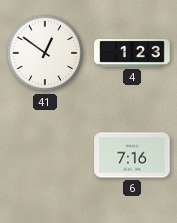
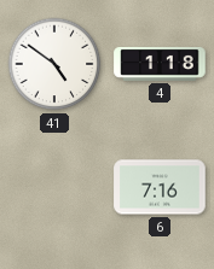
41: 12:51 -> 4:51
4: 1:23 -> 1:18
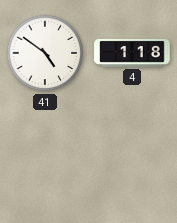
6: 7:16 -> none
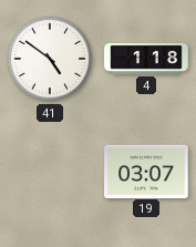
19: none -> 03:07
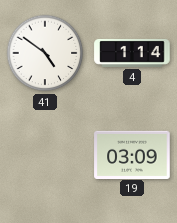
4: 1:18 -> 1:14
19: 03:07 -> 03:09
